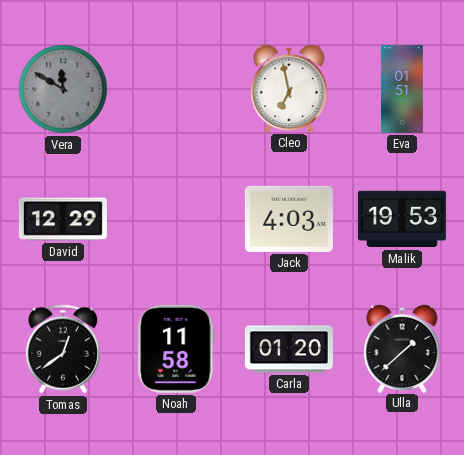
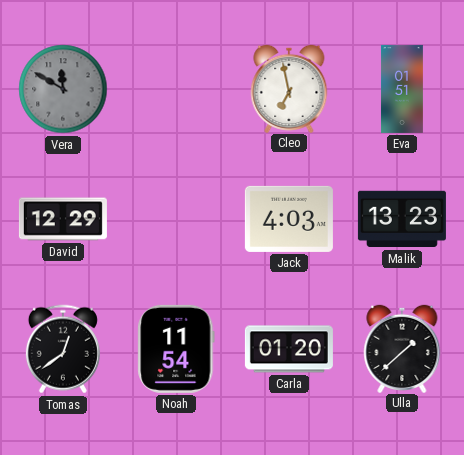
Malik: 19:53 -> 13:23
Noah: 11:58 -> 11:54
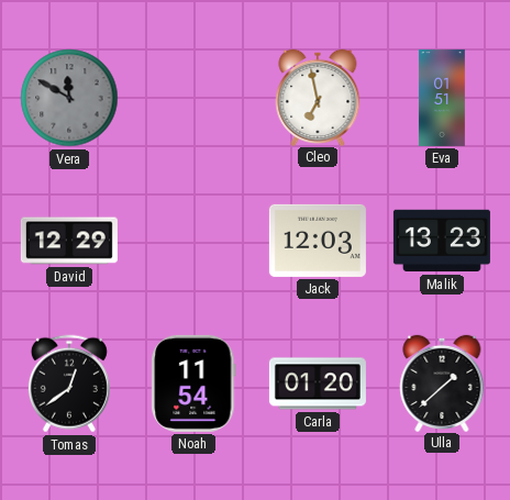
Jack: 4:03 -> 12:03
